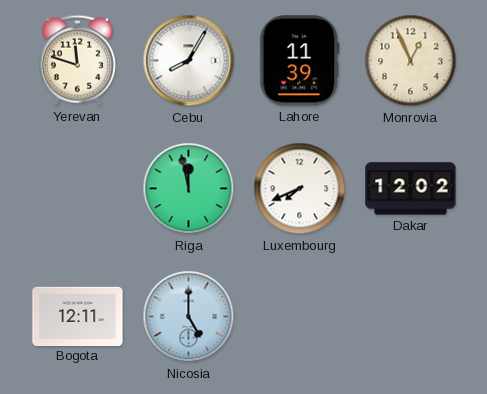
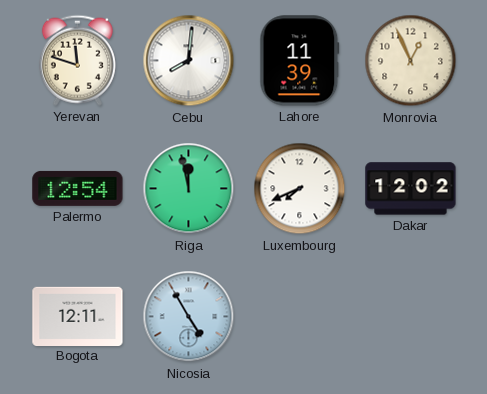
Cebu: 8:05 -> 8:01
Palermo: none -> 12:54
Nicosia: 5:00 -> 4:55
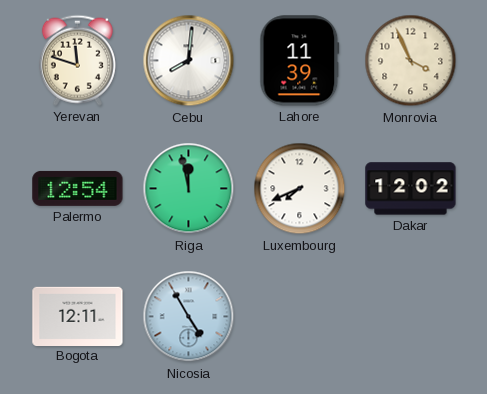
Monrovia: 12:56 -> 3:56
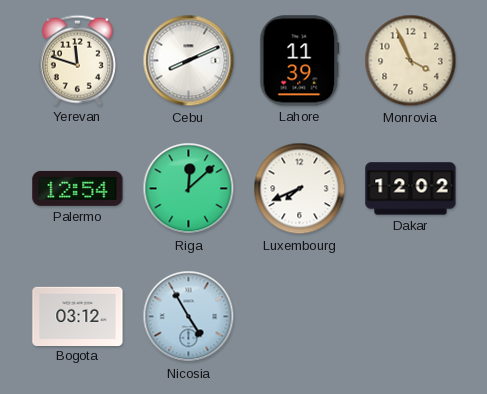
Cebu: 8:01 -> 8:11
Riga: 11:58 -> 12:08
Bogota: 12:11 -> 03:12
